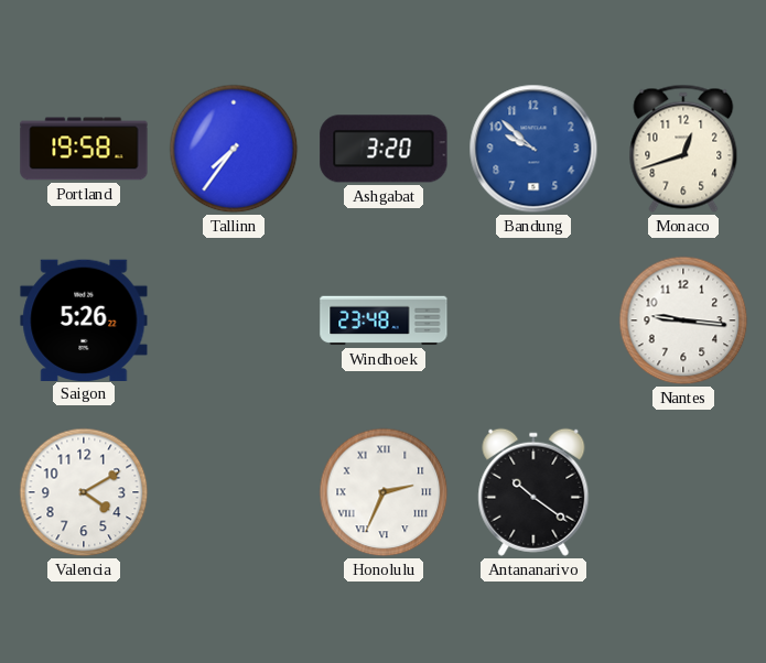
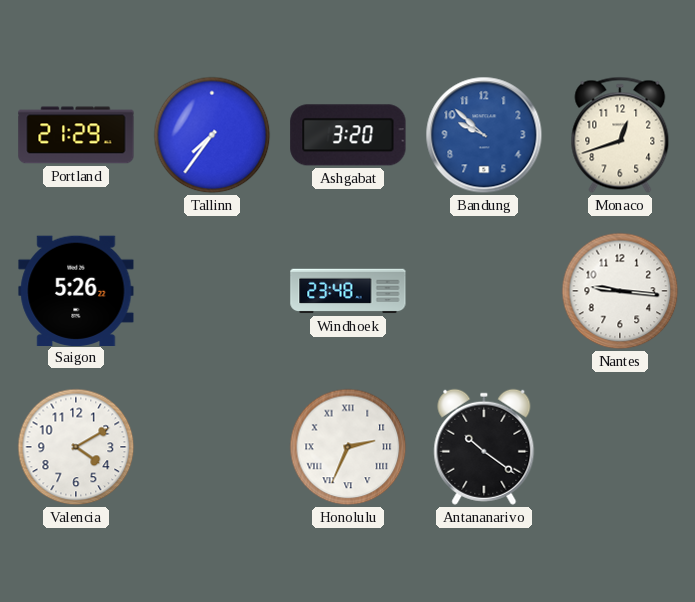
Portland: 19:58 -> 21:29
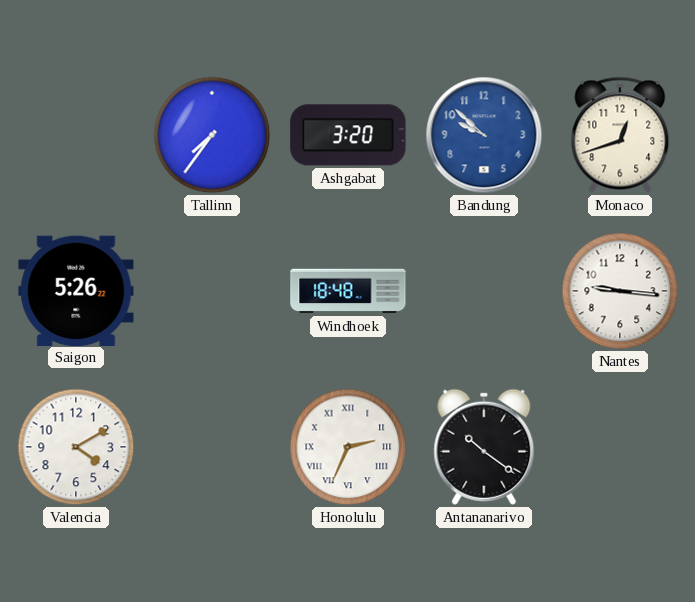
Portland: 21:29 -> none
Windhoek: 23:48 -> 18:48
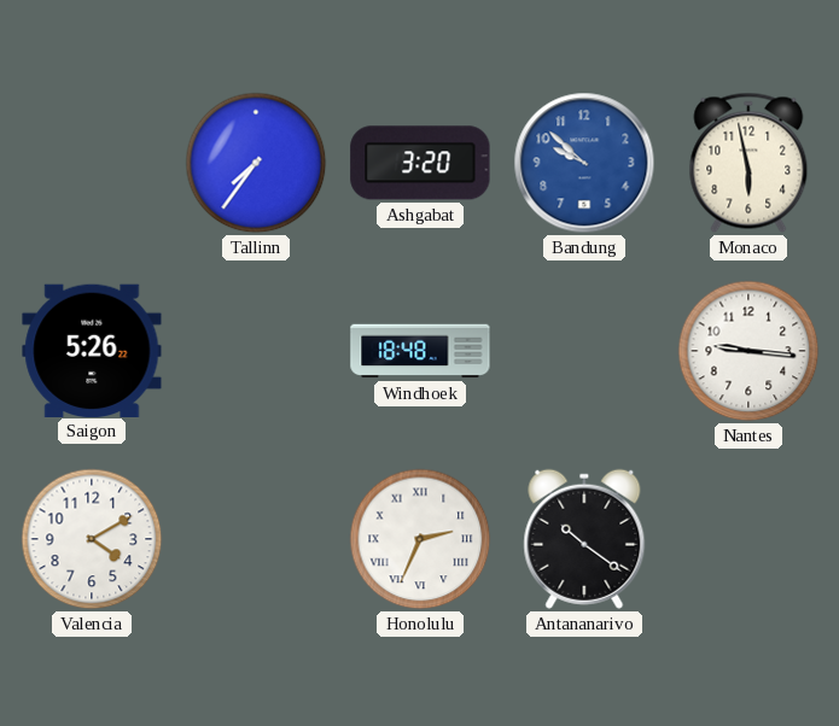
Monaco: 12:42 -> 5:58
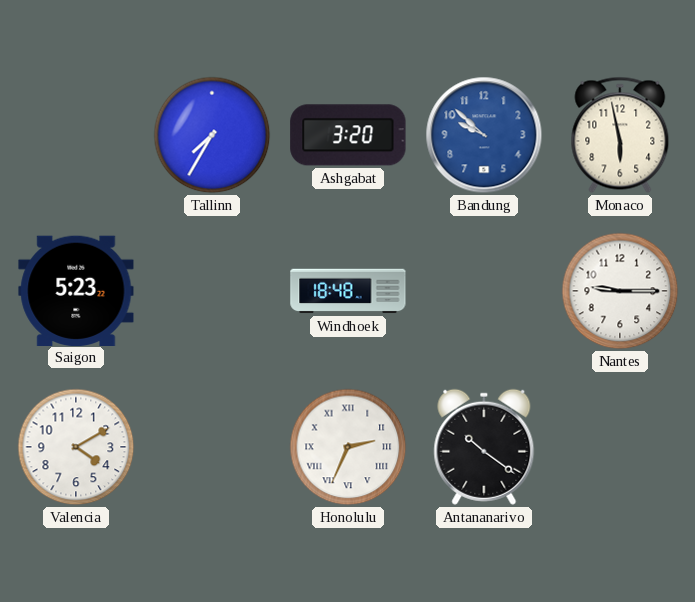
Tallinn: 7:36 -> 7:35
Saigon: 5:26 -> 5:23
Nantes: 9:16 -> 9:15
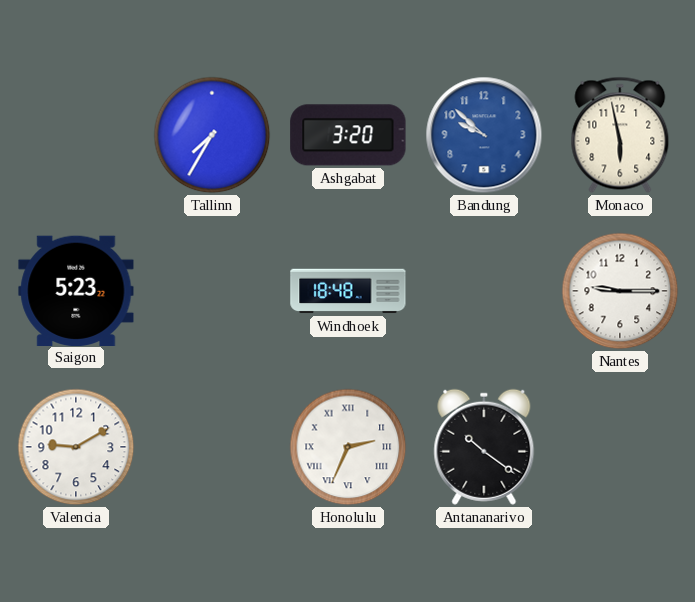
Valencia: 4:10 -> 9:10
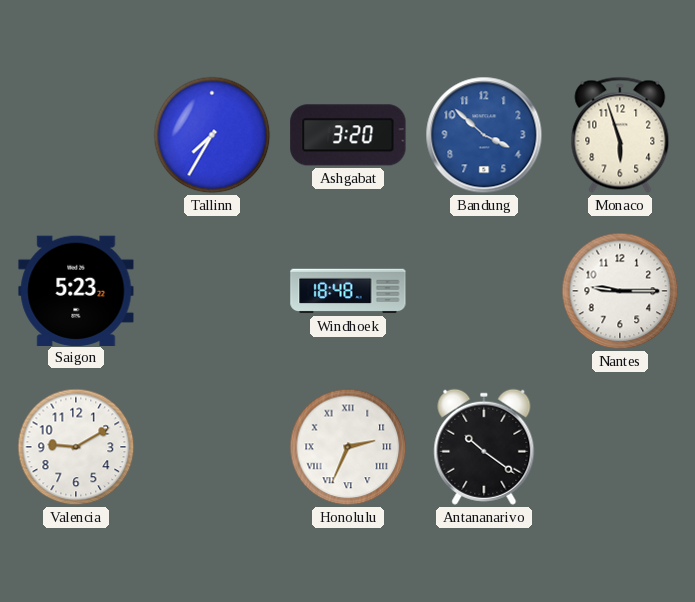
Bandung: 9:52 -> 3:52
Monaco: 5:58 -> 5:57
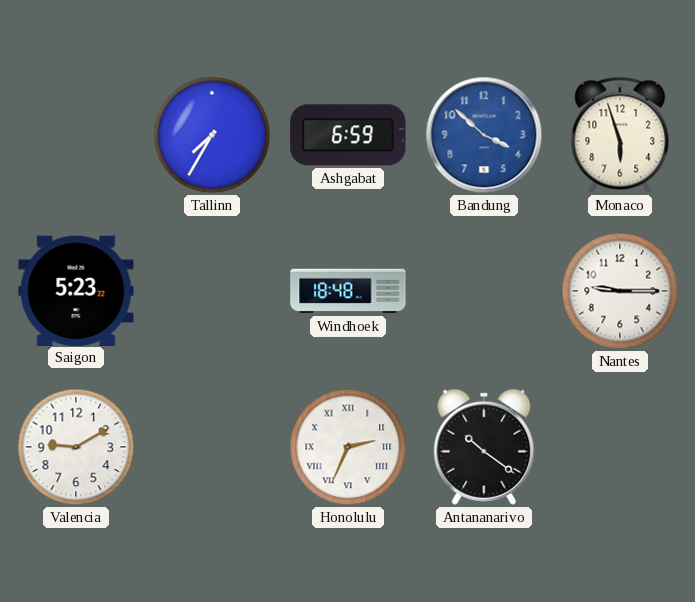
Ashgabat: 3:20 -> 6:59
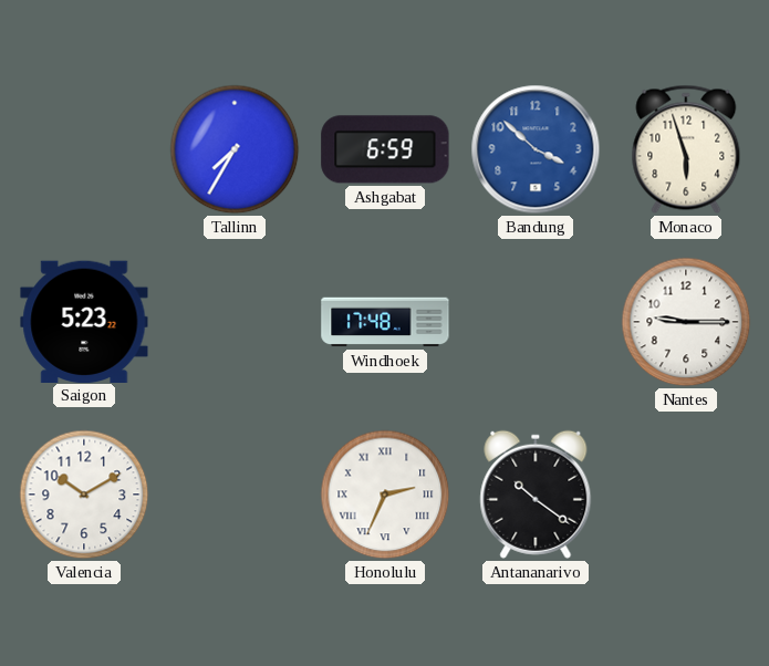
Windhoek: 18:48 -> 17:48
Valencia: 9:10 -> 10:10
